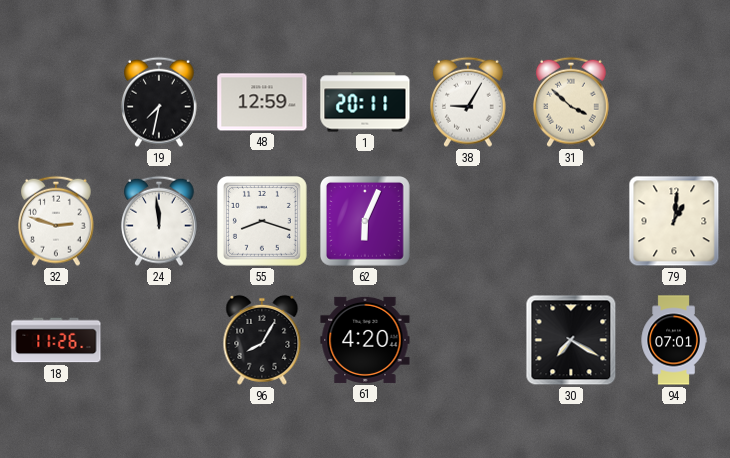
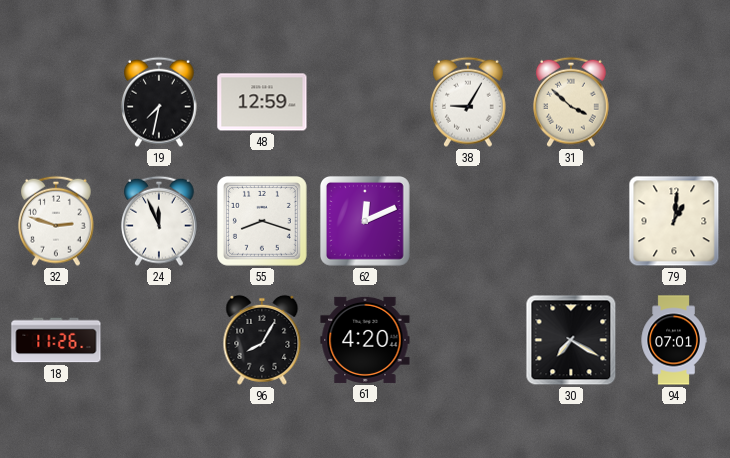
1: 20:11 -> none
24: 11:59 -> 11:56
62: 6:04 -> 12:11
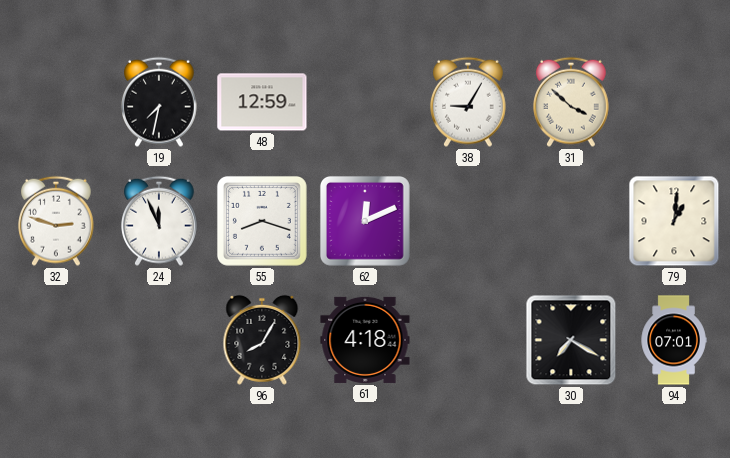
18: 11:26 -> none
61: 4:20 -> 4:18
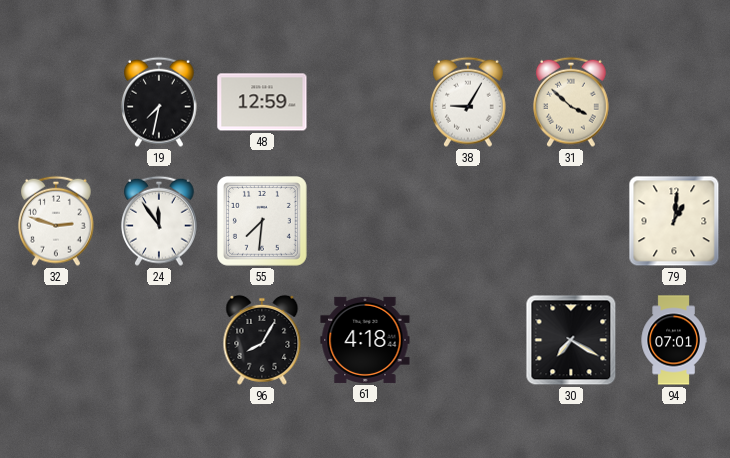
24: 11:56 -> 11:54
55: 8:18 -> 7:31
62: 12:11 -> none
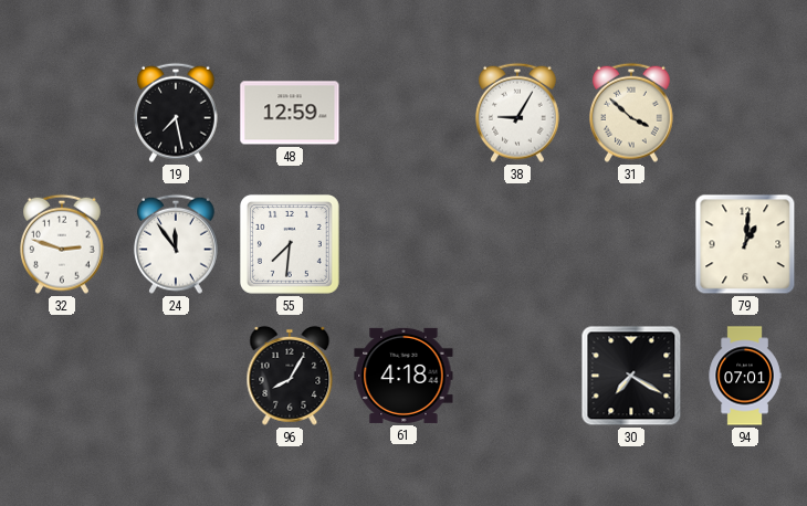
19: 7:32 -> 7:28
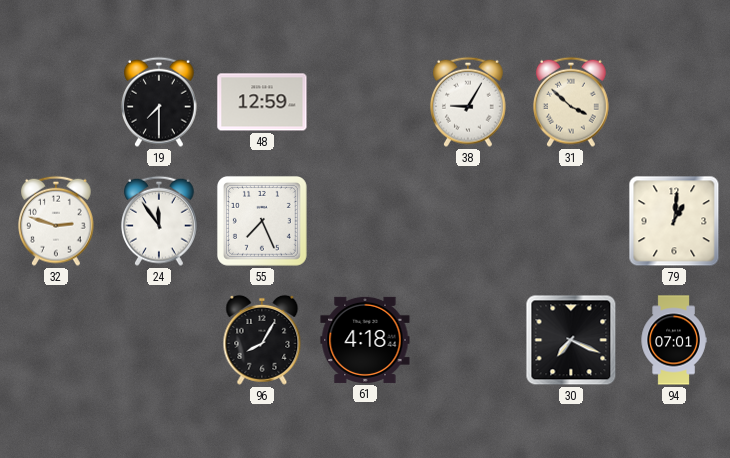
19: 7:28 -> 7:30
55: 7:31 -> 7:26
30: 7:20 -> 7:19
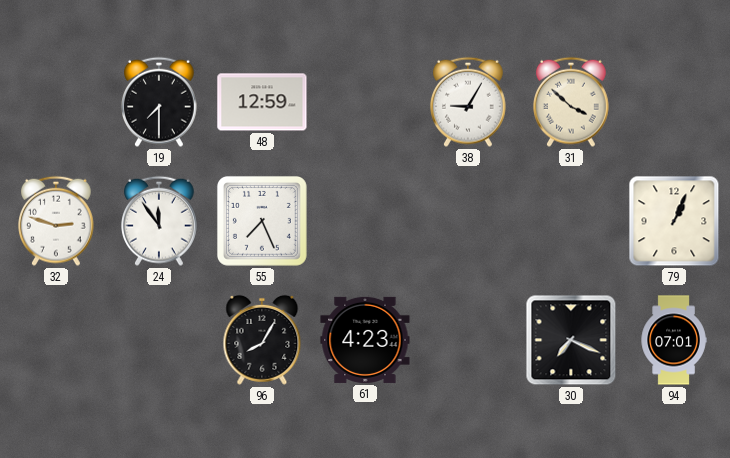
79: 1:01 -> 1:04
61: 4:18 -> 4:23
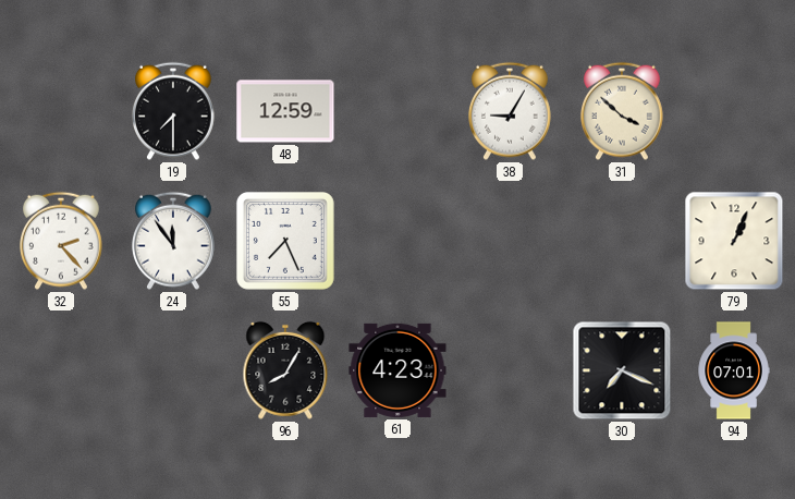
32: 2:48 -> 2:23
